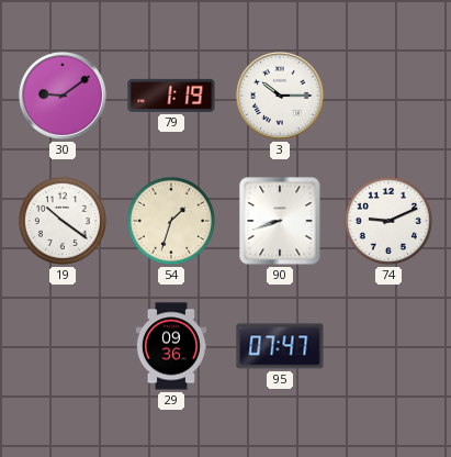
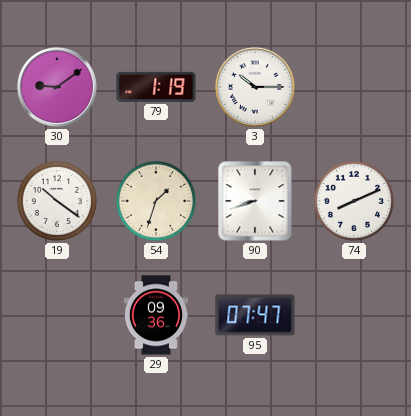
74: 9:11 -> 8:11
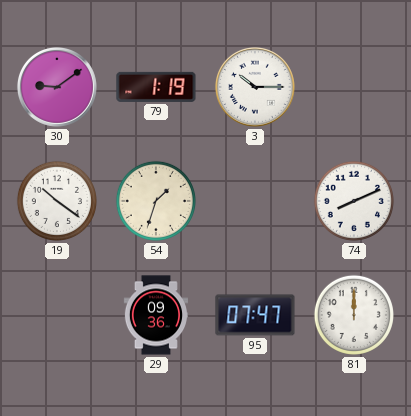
90: 8:42 -> none
81: none -> 12:00
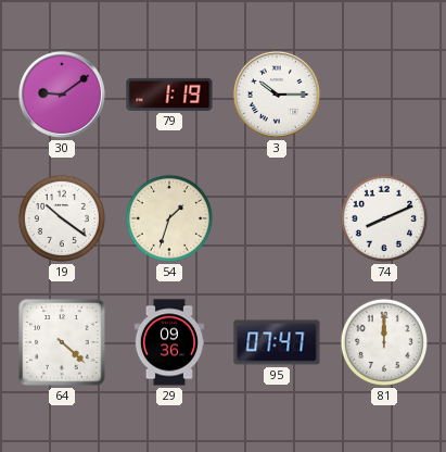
64: none -> 4:22
